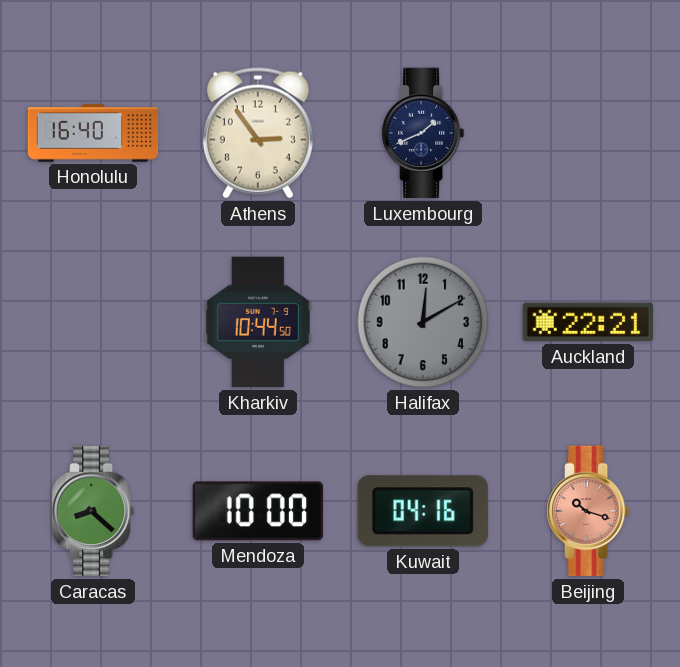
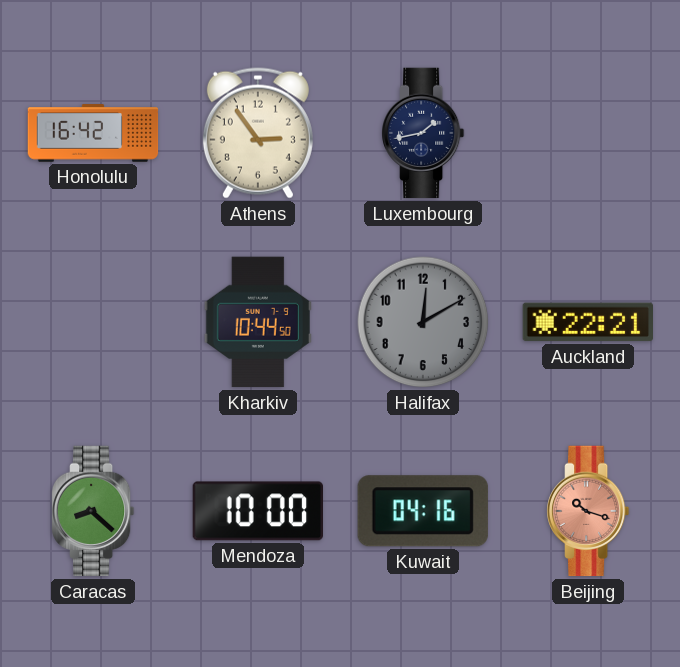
Honolulu: 16:40 -> 16:42
Luxembourg: 1:41 -> 1:43
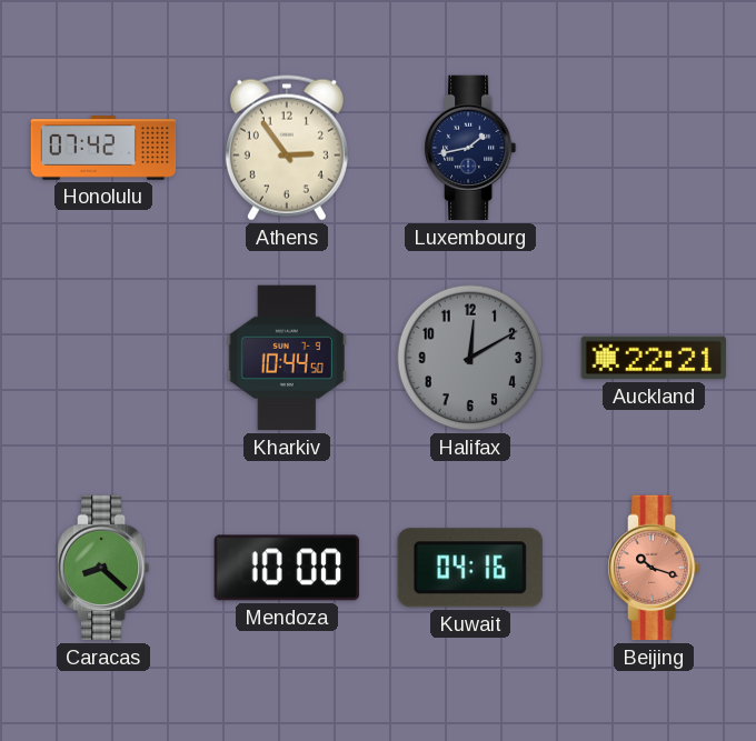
Honolulu: 16:42 -> 07:42
